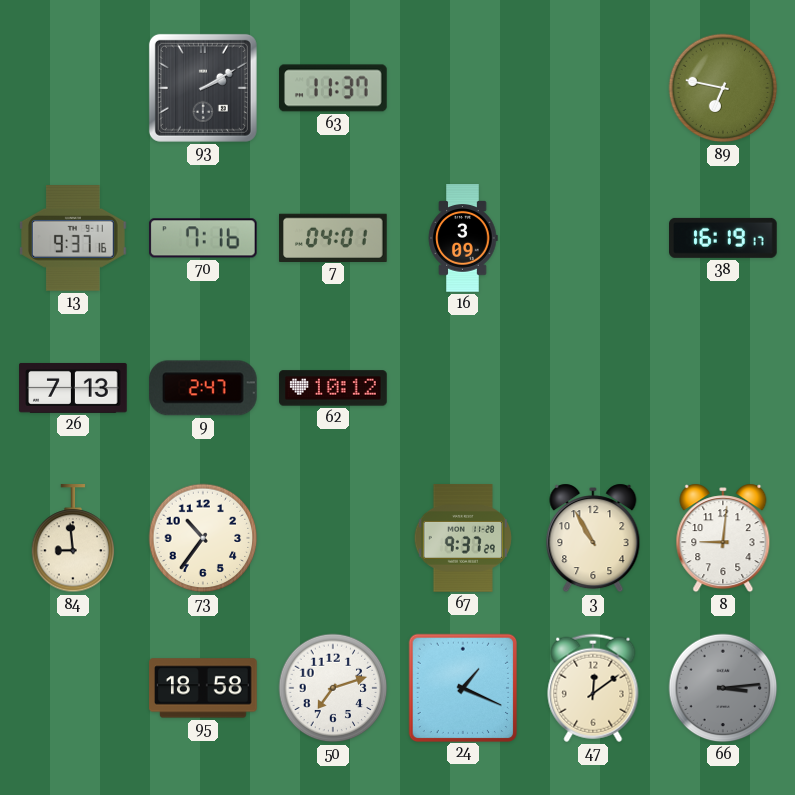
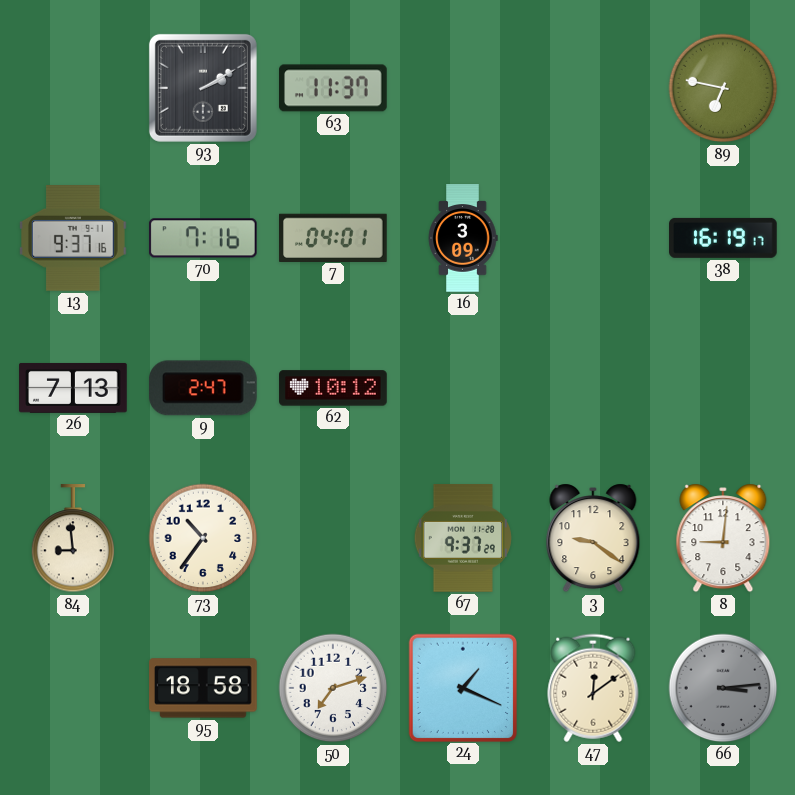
3: 10:55 -> 9:21
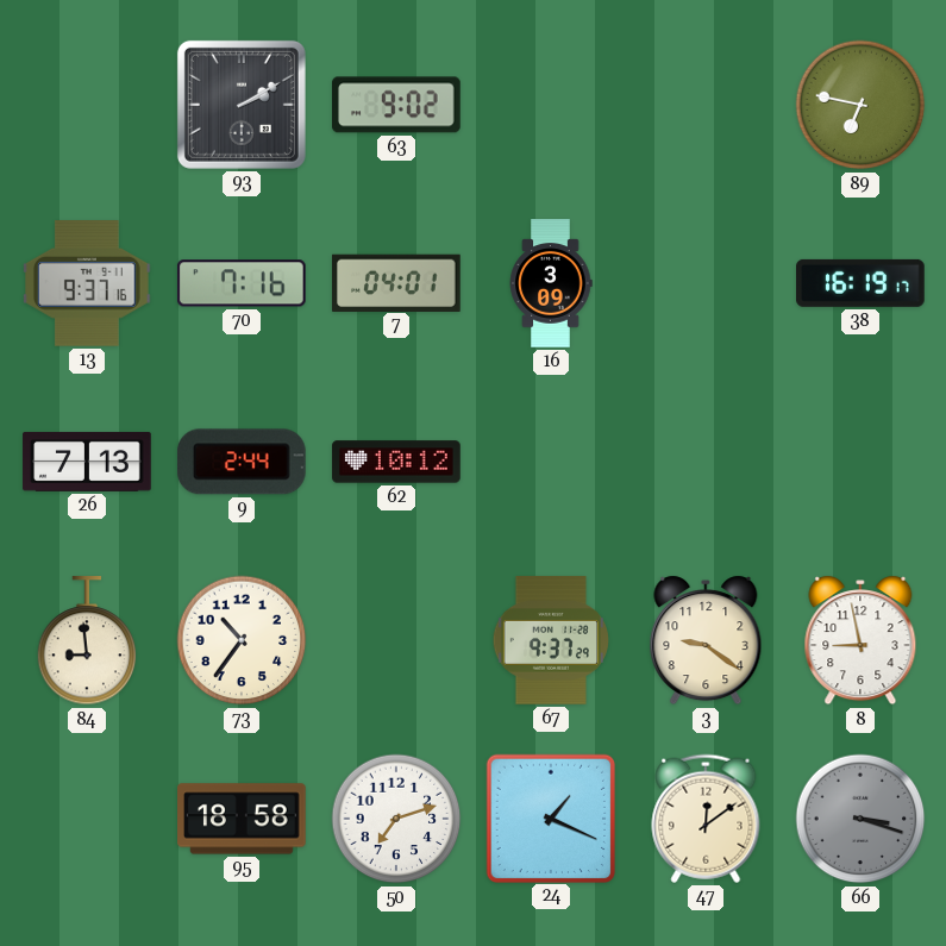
63: 11:37 -> 9:02
9: 2:47 -> 2:44
8: 9:01 -> 8:58
66: 3:14 -> 3:18
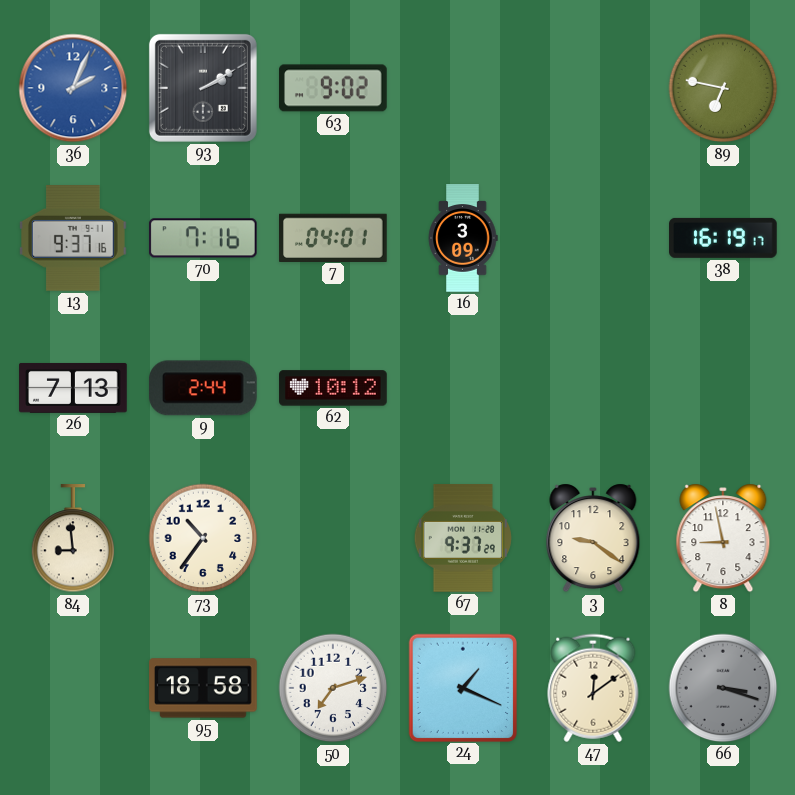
36: none -> 2:04
